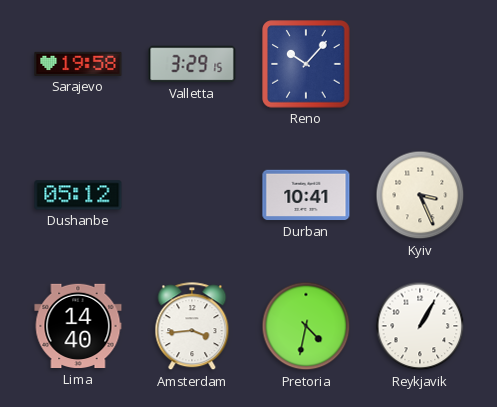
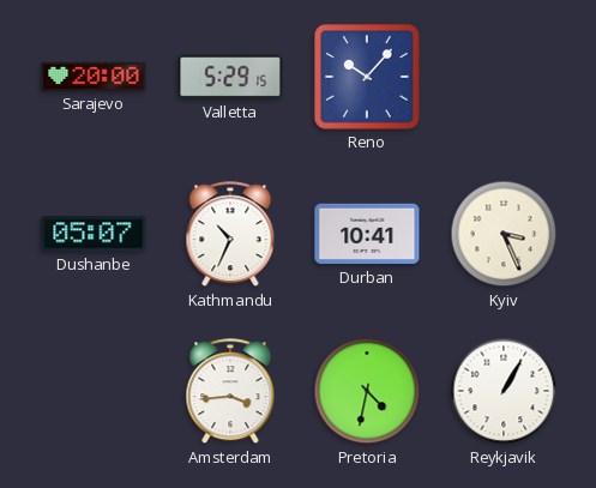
Sarajevo: 19:58 -> 20:00
Valletta: 3:29 -> 5:29
Dushanbe: 05:12 -> 05:07
Kathmandu: none -> 10:34
Lima: 14:40 -> none
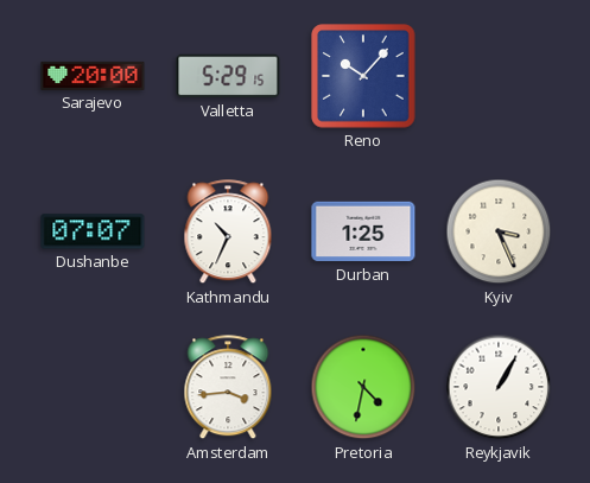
Dushanbe: 05:07 -> 07:07
Durban: 10:41 -> 1:25
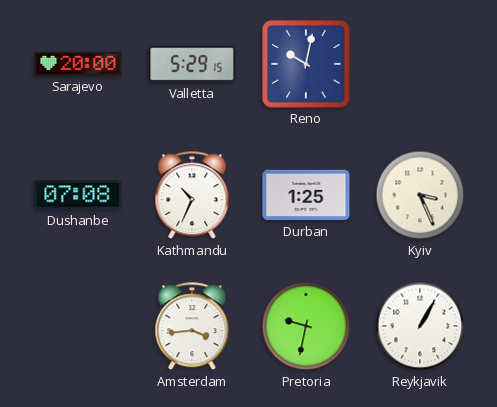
Reno: 10:07 -> 10:02
Dushanbe: 07:07 -> 07:08
Pretoria: 4:32 -> 9:32
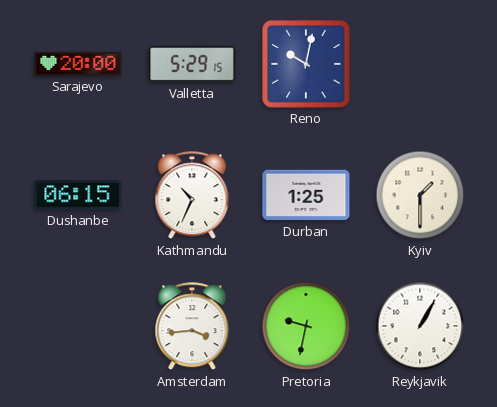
Dushanbe: 07:08 -> 06:15
Kyiv: 3:26 -> 1:30
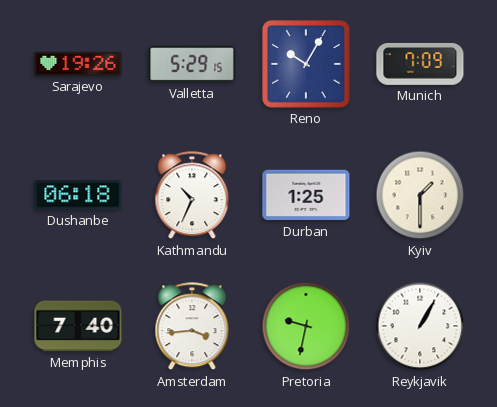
Sarajevo: 20:00 -> 19:26
Reno: 10:02 -> 10:05
Munich: none -> 7:09
Dushanbe: 06:15 -> 06:18
Memphis: none -> 7:40
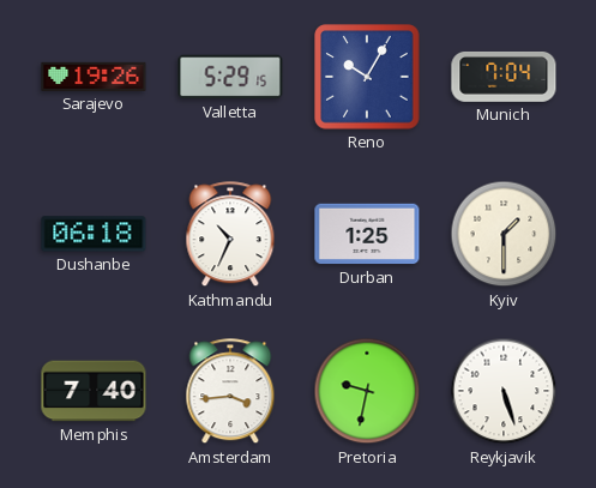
Munich: 7:09 -> 7:04
Reykjavik: 1:05 -> 5:27
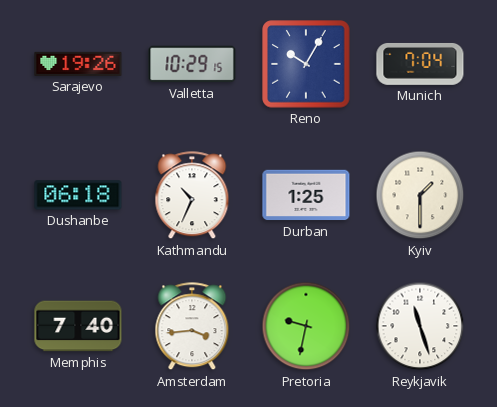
Valletta: 5:29 -> 10:29
Reykjavik: 5:27 -> 11:27
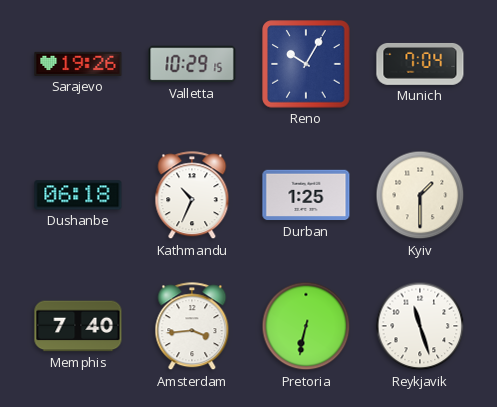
Pretoria: 9:32 -> 6:32
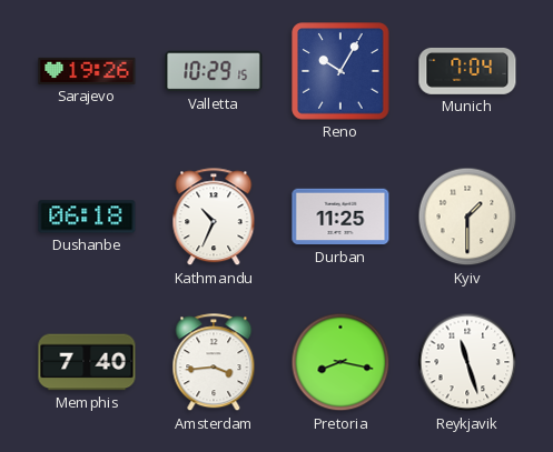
Durban: 1:25 -> 11:25
Pretoria: 6:32 -> 8:17
